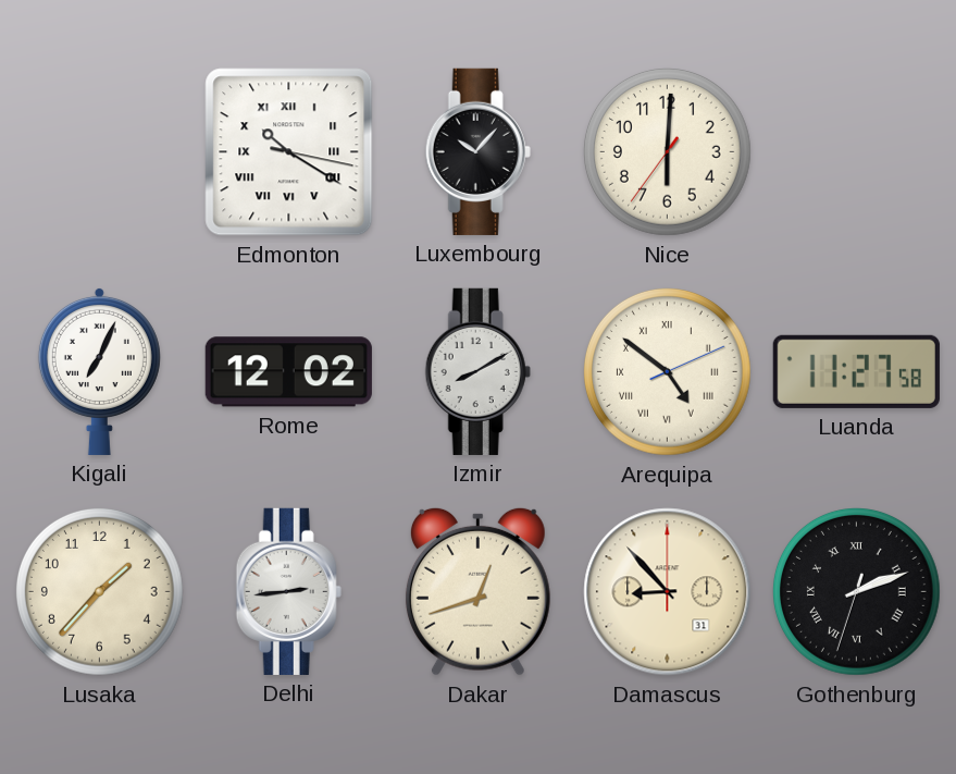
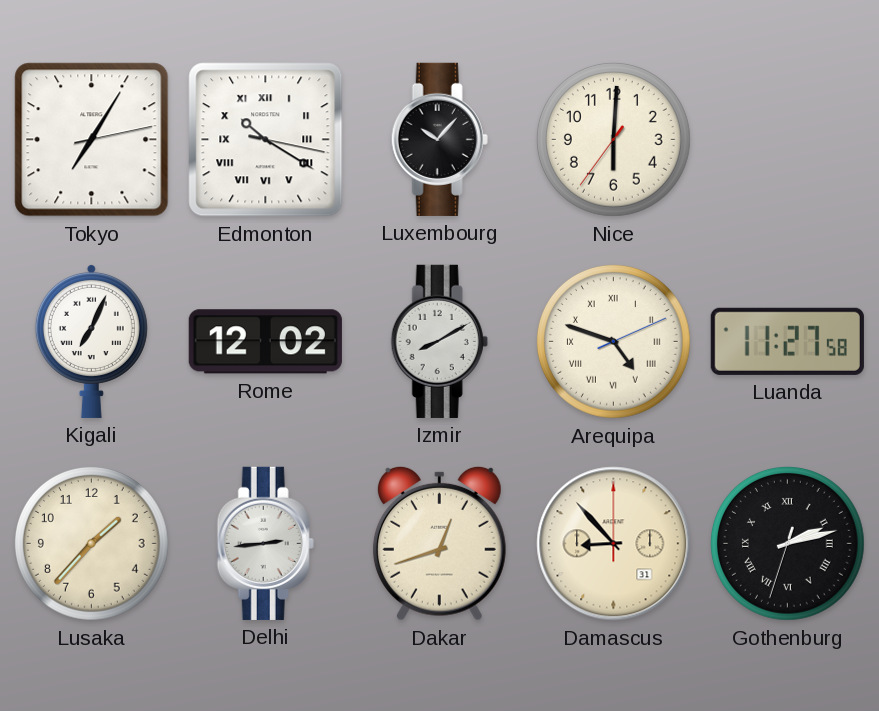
Tokyo: none -> 7:05
Arequipa: 4:51 -> 4:48
Gothenburg: 2:11 -> 2:12
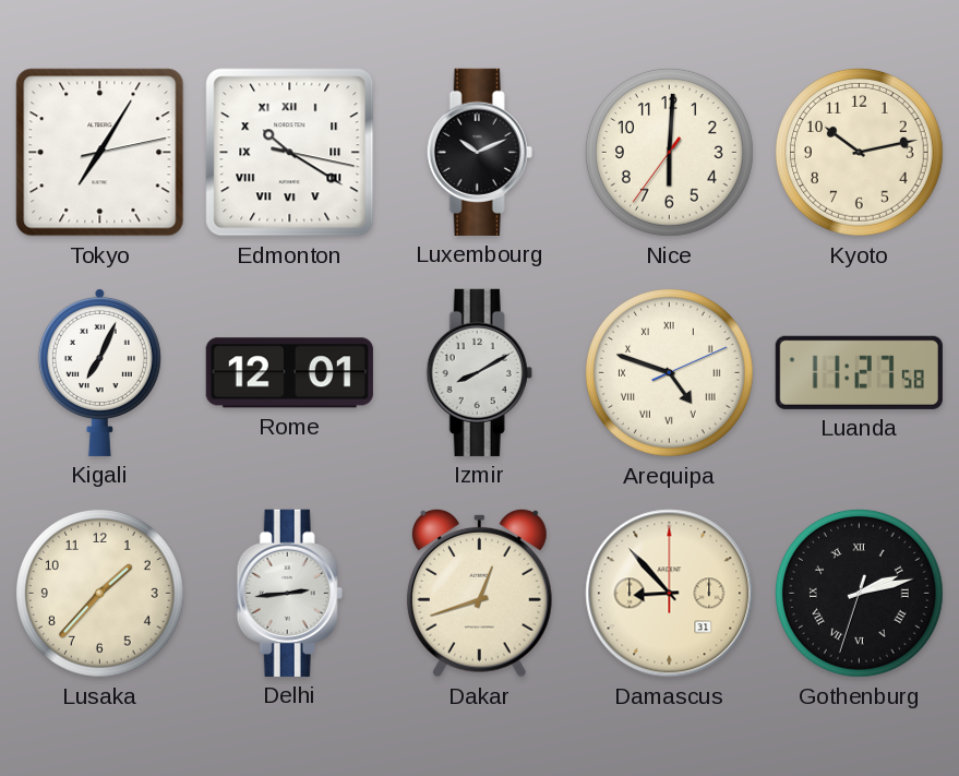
Luxembourg: 10:07 -> 10:11
Kyoto: none -> 10:13
Rome: 12:02 -> 12:01
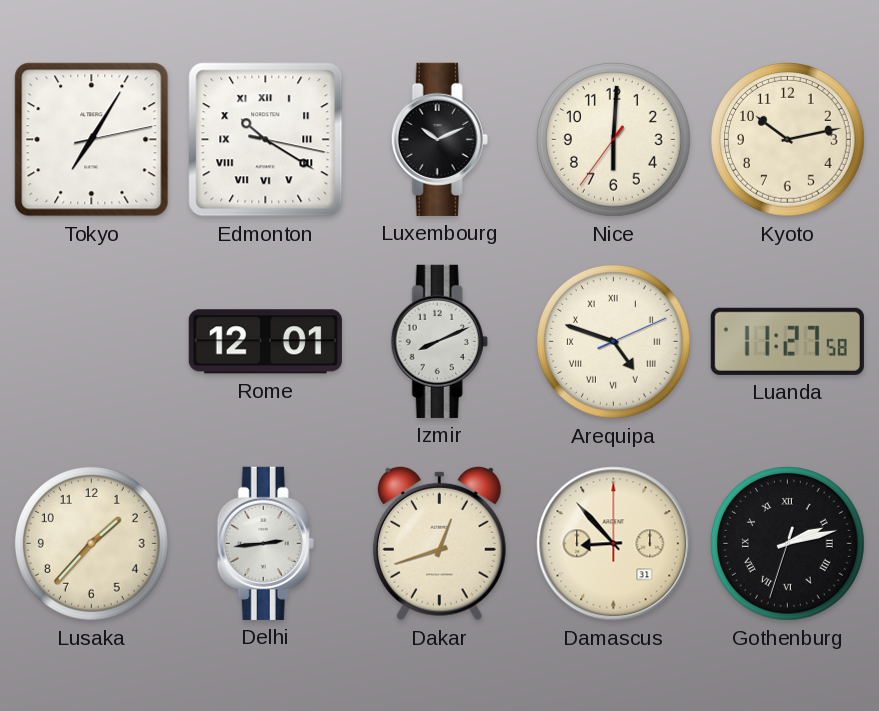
Kigali: 7:04 -> none
Izmir: 8:10 -> 8:11
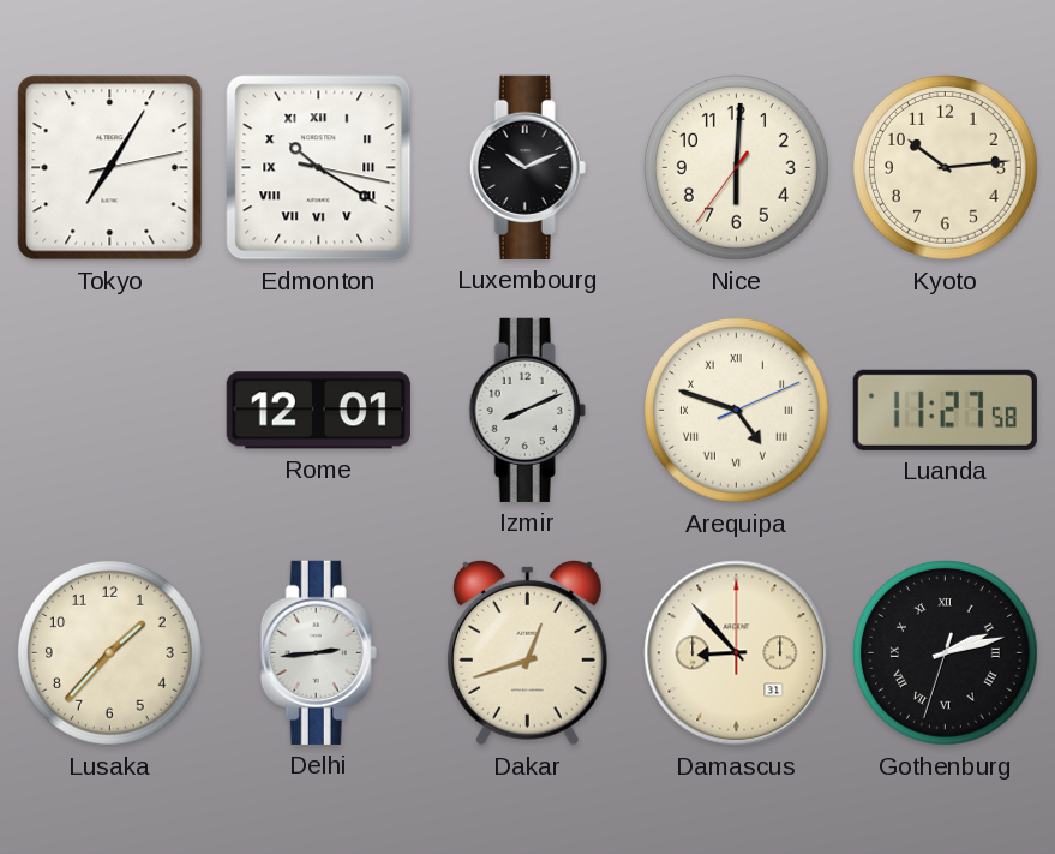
Kyoto: 10:13 -> 10:14
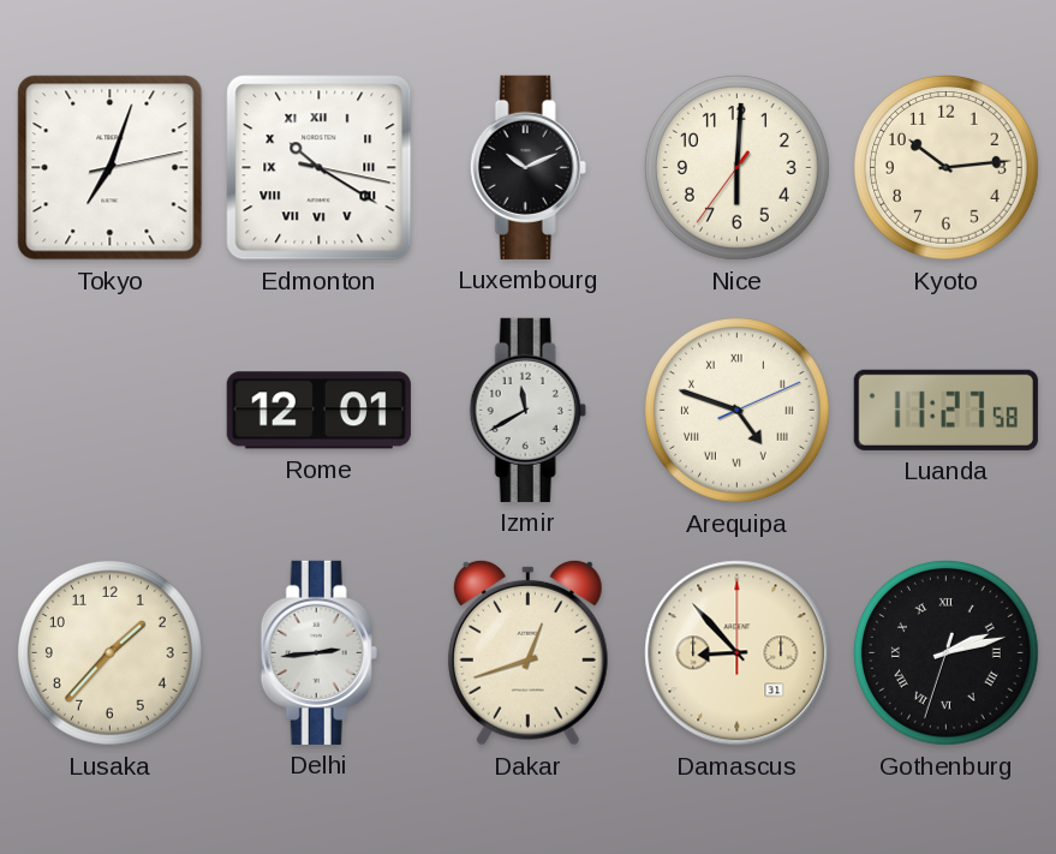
Tokyo: 7:05 -> 7:03
Izmir: 8:11 -> 11:40
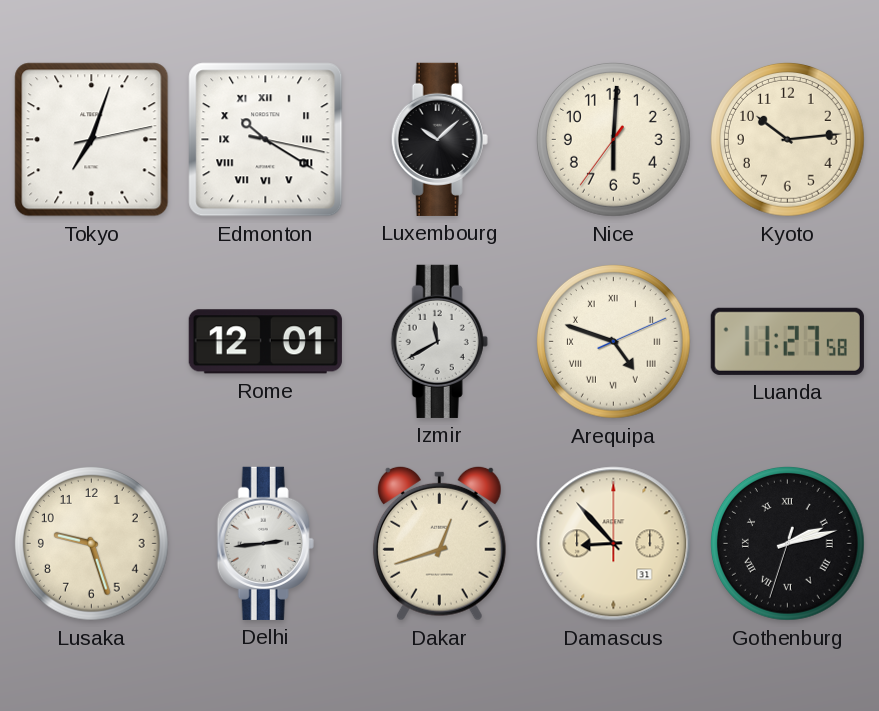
Luxembourg: 10:11 -> 10:08
Lusaka: 1:37 -> 9:27
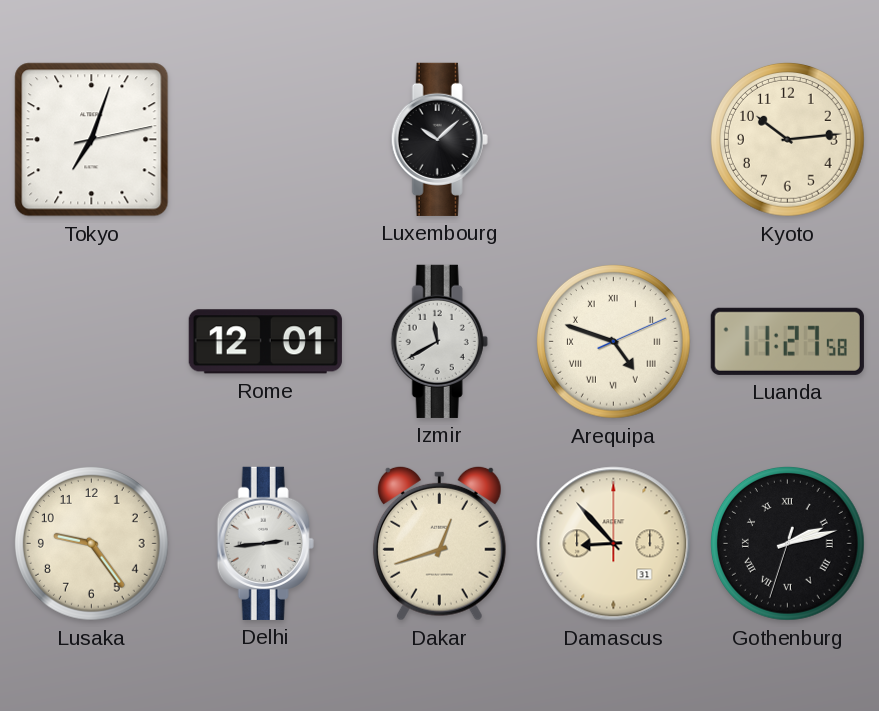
Edmonton: 10:20 -> none
Nice: 6:00 -> none
Lusaka: 9:27 -> 9:24
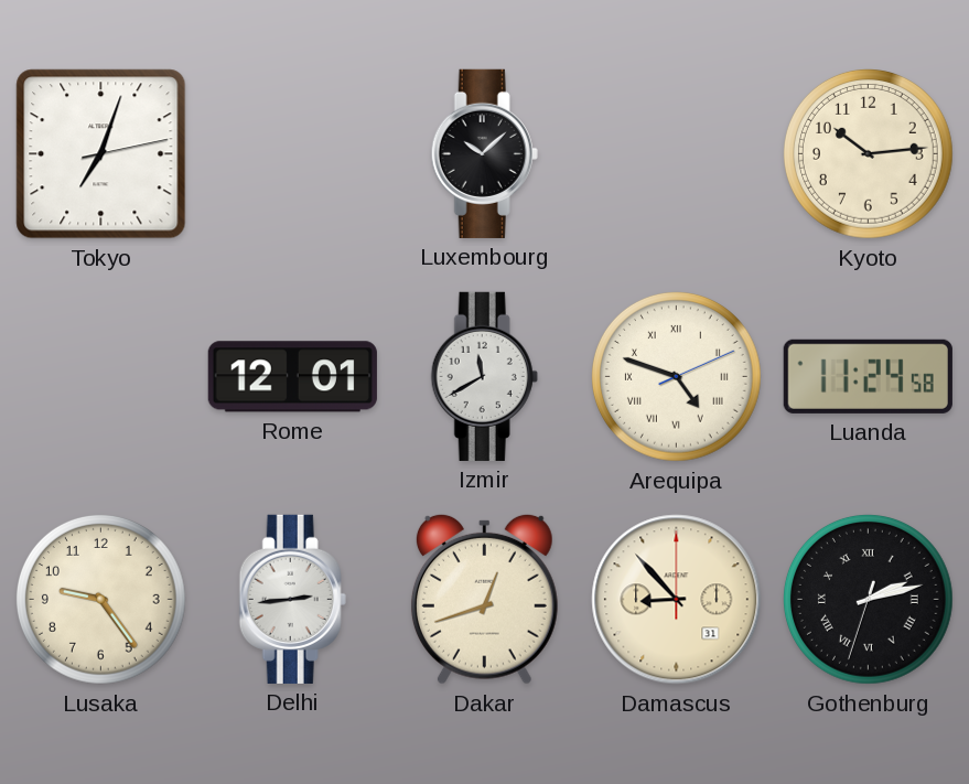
Luanda: 11:27 -> 11:24
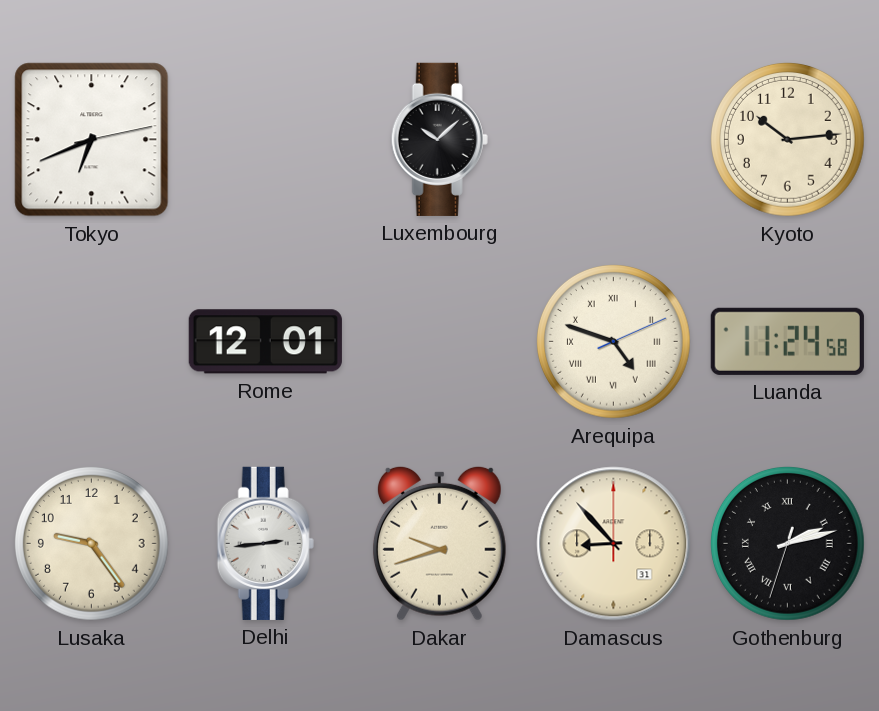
Tokyo: 7:03 -> 6:41
Izmir: 11:40 -> none
Dakar: 12:42 -> 9:42
